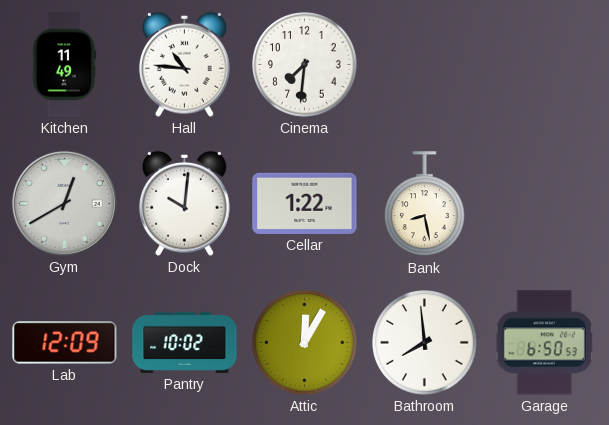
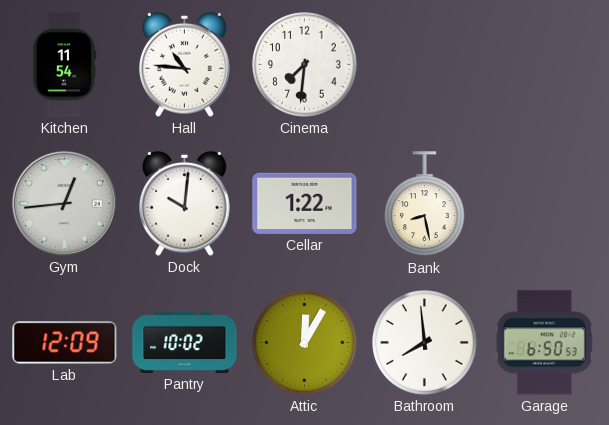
Kitchen: 11:49 -> 11:54
Gym: 12:40 -> 12:44
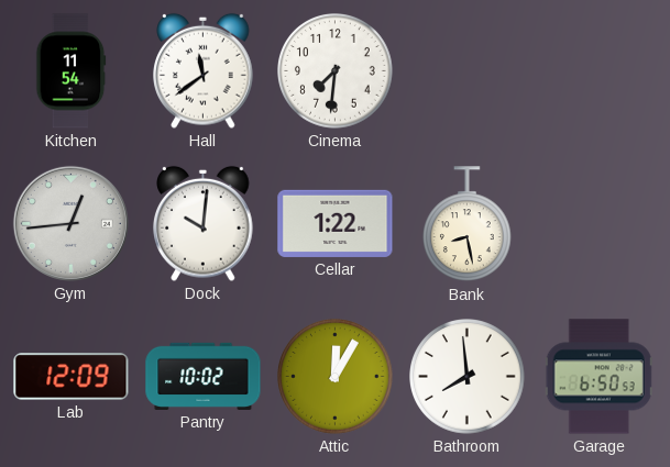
Hall: 10:46 -> 11:39
